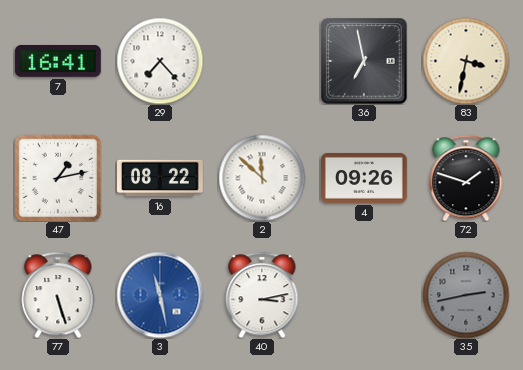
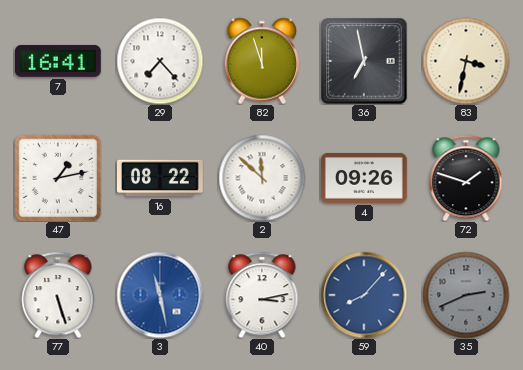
82: none -> 11:57
59: none -> 8:07
35: 2:43 -> 2:41
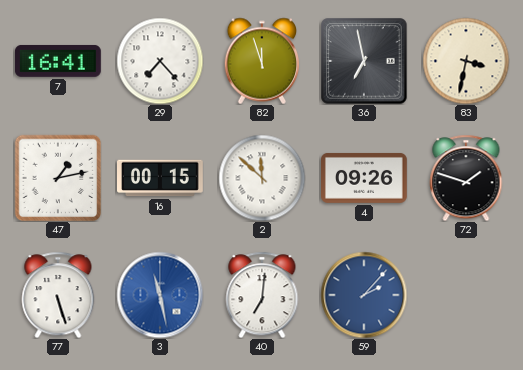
16: 08:22 -> 00:15
40: 3:13 -> 7:01
59: 8:07 -> 2:07
35: 2:41 -> none
